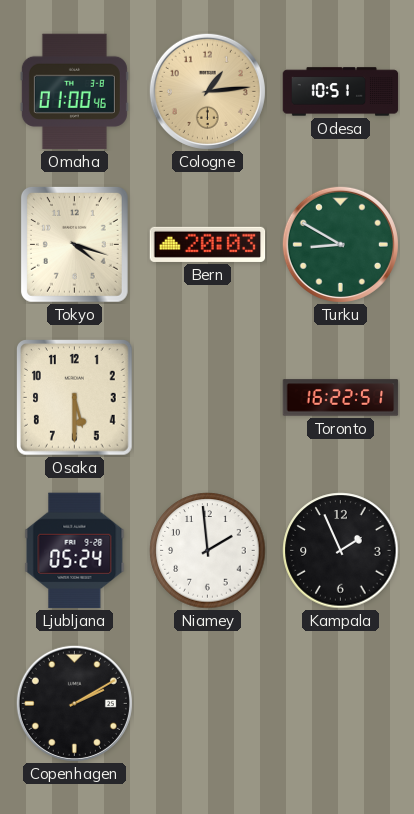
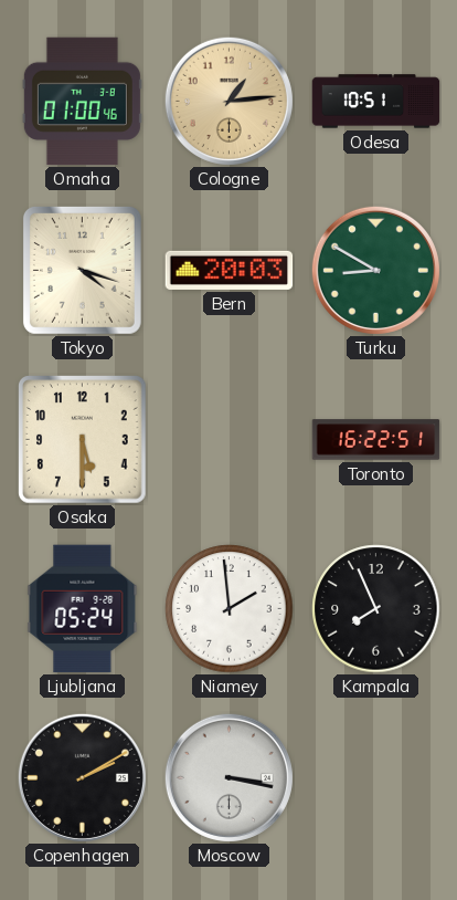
Kampala: 1:56 -> 7:56
Moscow: none -> 3:17
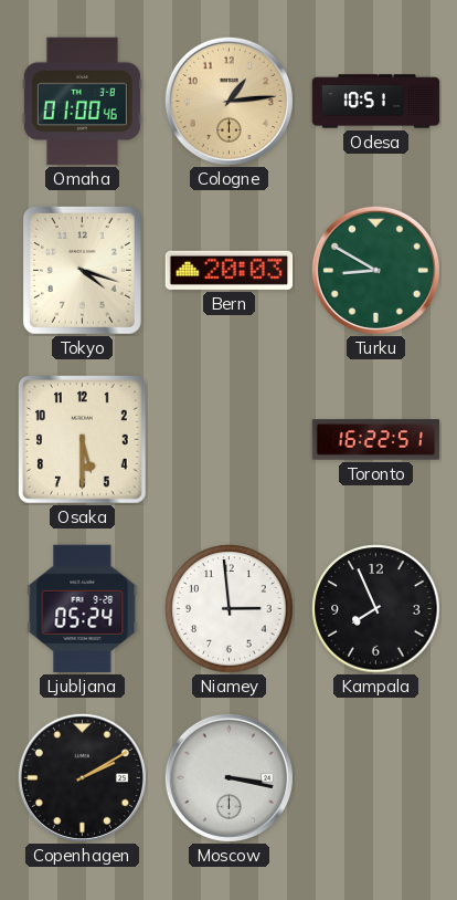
Niamey: 1:59 -> 2:59
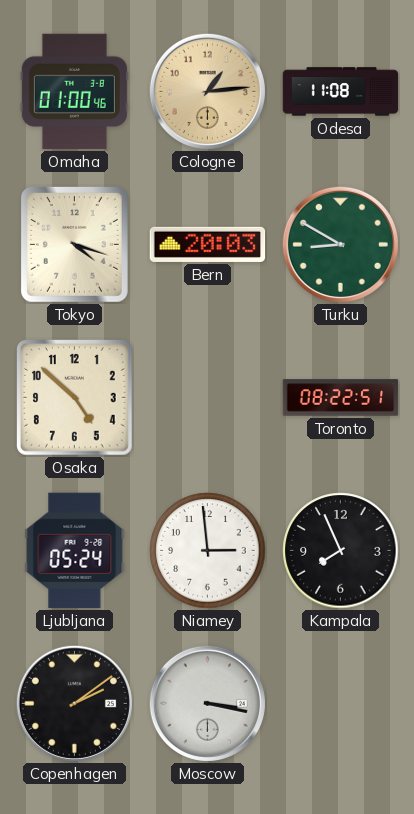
Odesa: 10:51 -> 11:08
Osaka: 5:30 -> 4:52
Toronto: 16:22 -> 08:22
Copenhagen: 2:10 -> 2:09
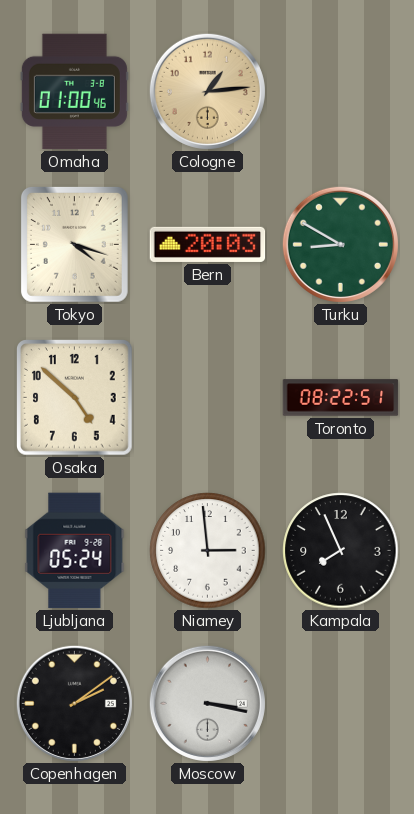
Odesa: 11:08 -> none
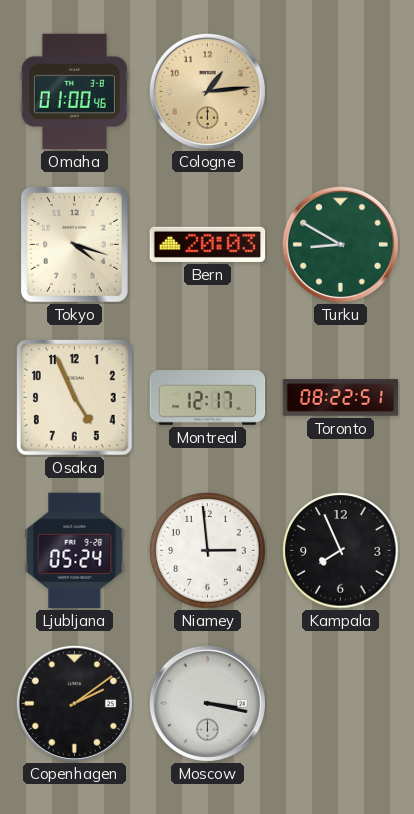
Osaka: 4:52 -> 4:56
Montreal: none -> 12:17
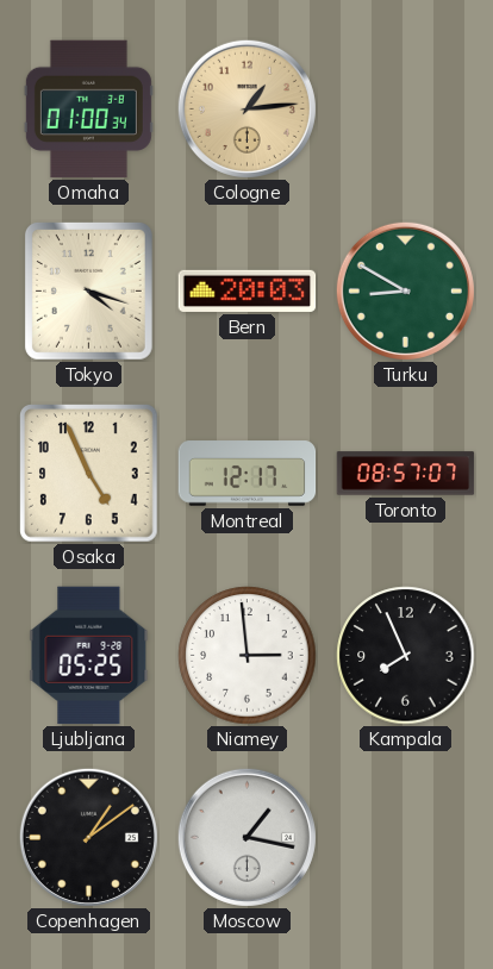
Omaha: 01:00:46 -> 01:00:34
Toronto: 08:22 -> 08:57
Ljubljana: 05:24 -> 05:25
Copenhagen: 2:09 -> 1:09
Moscow: 3:17 -> 1:17
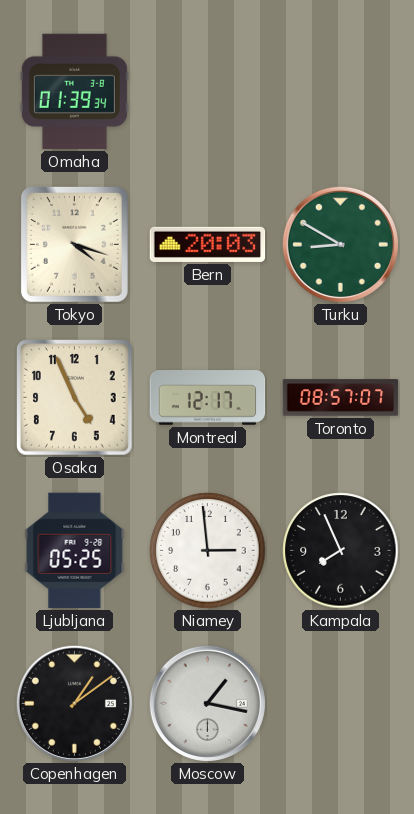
Omaha: 01:00 -> 01:39
Cologne: 1:14 -> none
